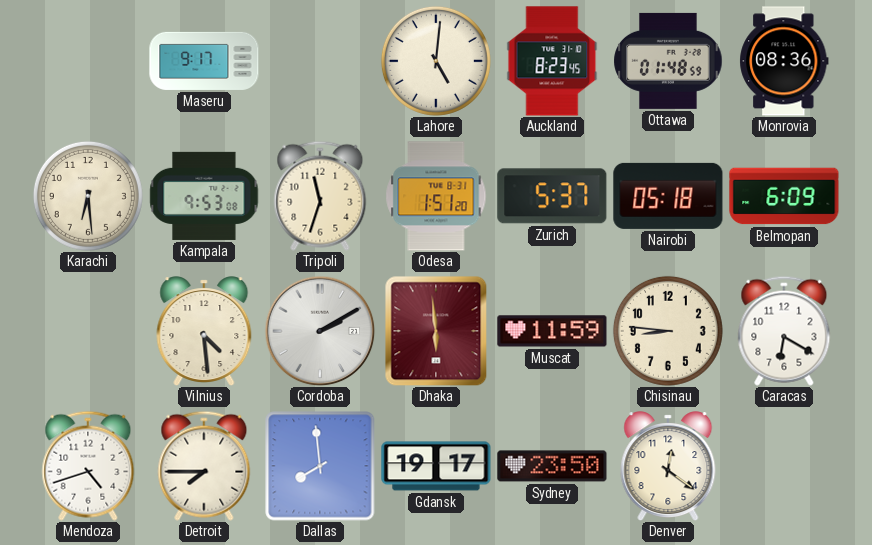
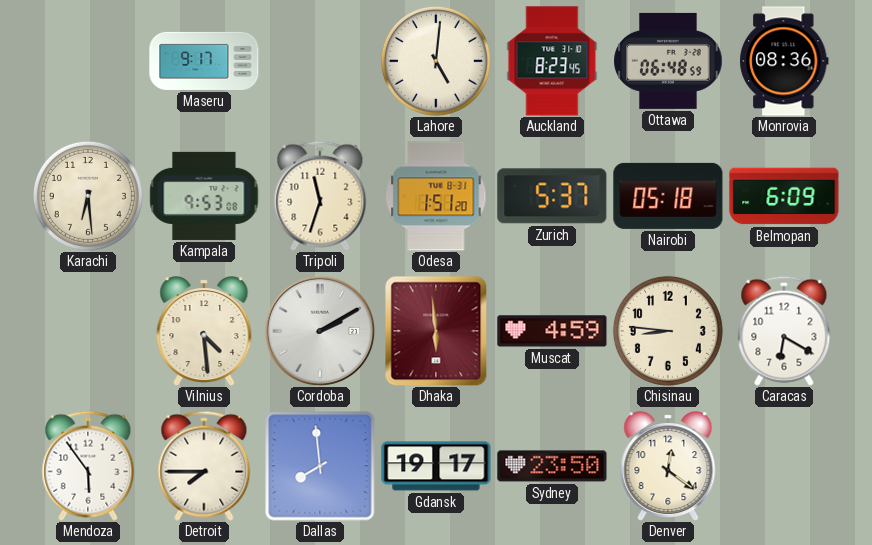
Ottawa: 01:48 -> 06:48
Muscat: 11:59 -> 4:59
Mendoza: 4:42 -> 5:54
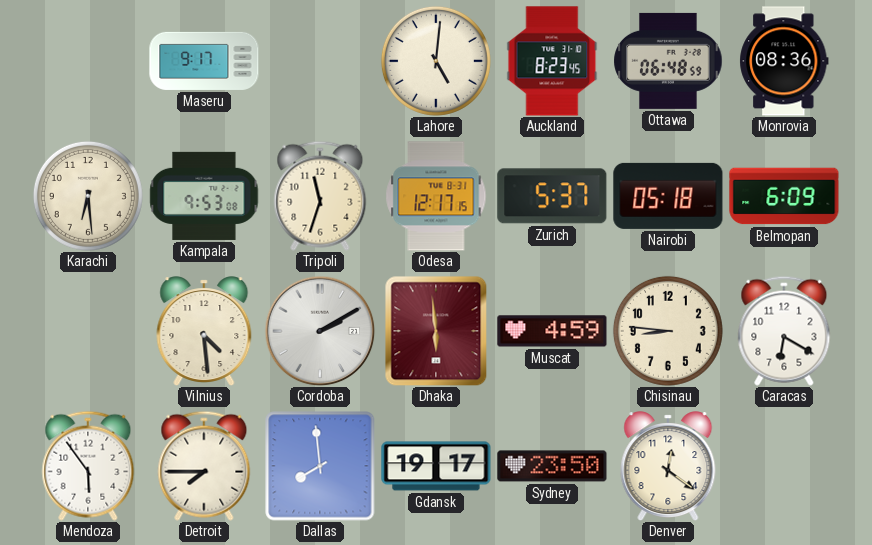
Odesa: 1:51 -> 12:17
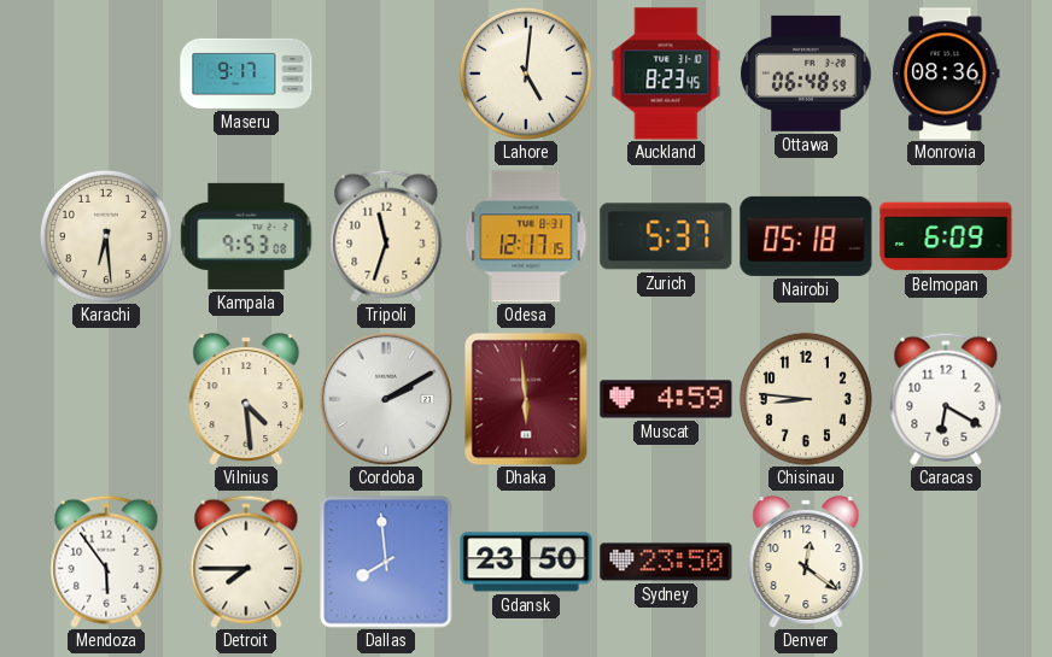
Gdansk: 19:17 -> 23:50
